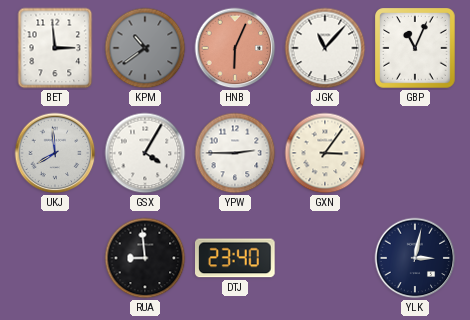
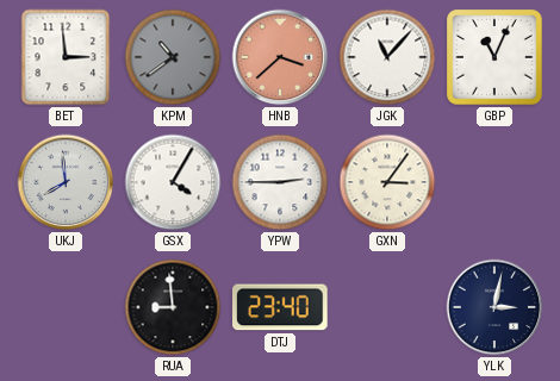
HNB: 6:04 -> 3:38
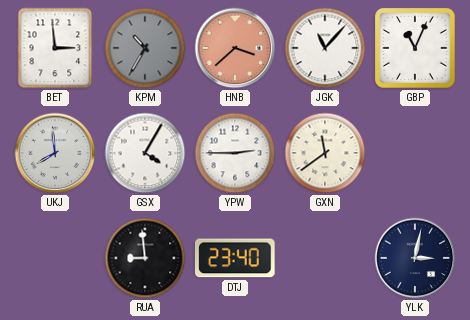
KPM: 10:39 -> 10:35
GXN: 3:06 -> 11:39
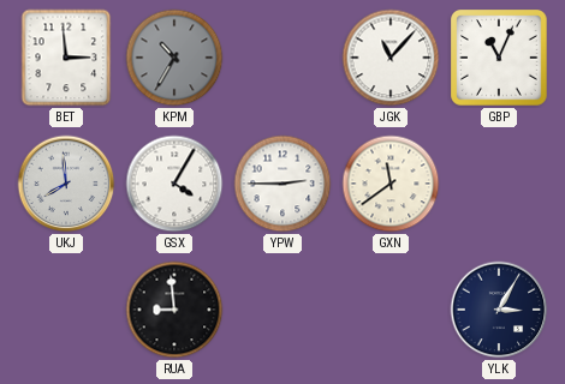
HNB: 3:38 -> none
DTJ: 23:40 -> none
YLK: 3:02 -> 3:05
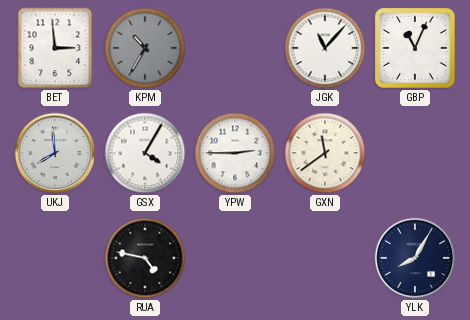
RUA: 8:59 -> 4:47
YLK: 3:05 -> 8:05
